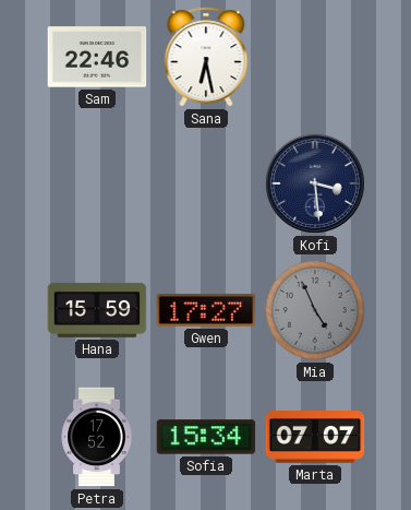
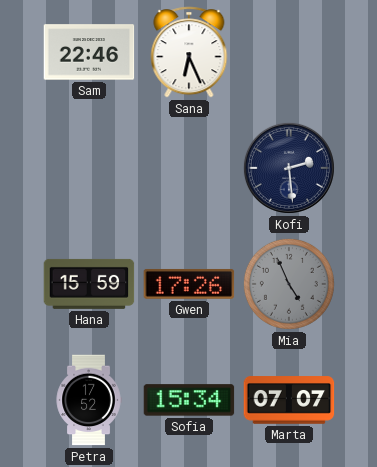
Sana: 6:28 -> 6:26
Kofi: 3:29 -> 2:29
Gwen: 17:27 -> 17:26
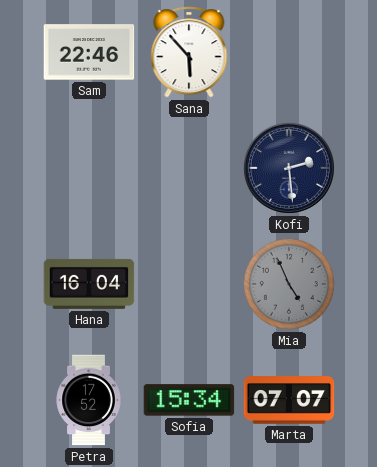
Sana: 6:26 -> 5:53
Hana: 15:59 -> 16:04
Gwen: 17:26 -> none
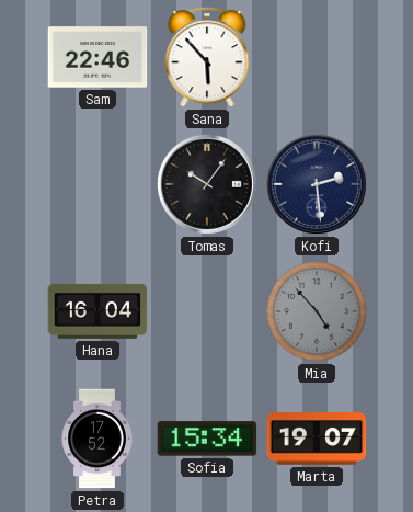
Tomas: none -> 10:06
Mia: 4:56 -> 4:53
Marta: 07:07 -> 19:07
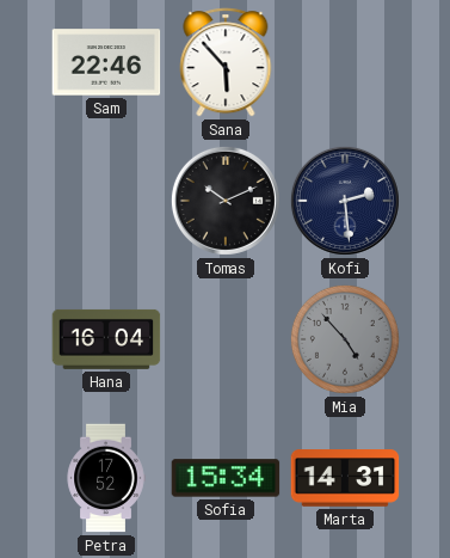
Tomas: 10:06 -> 10:11
Marta: 19:07 -> 14:31
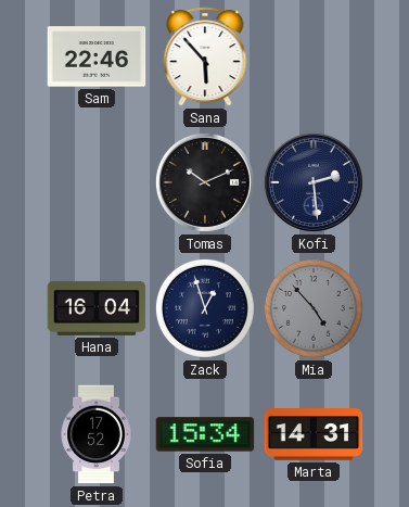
Zack: none -> 12:57
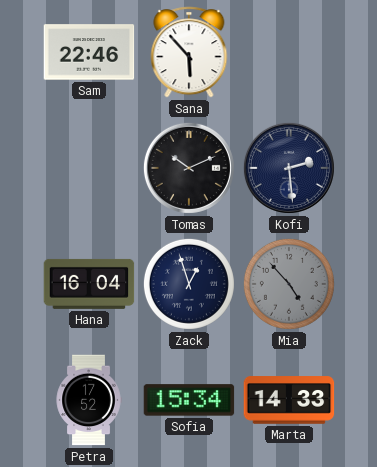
Marta: 14:31 -> 14:33
